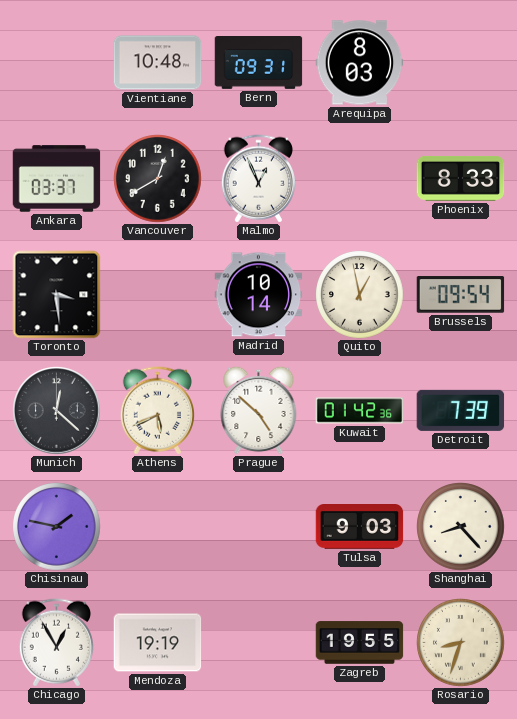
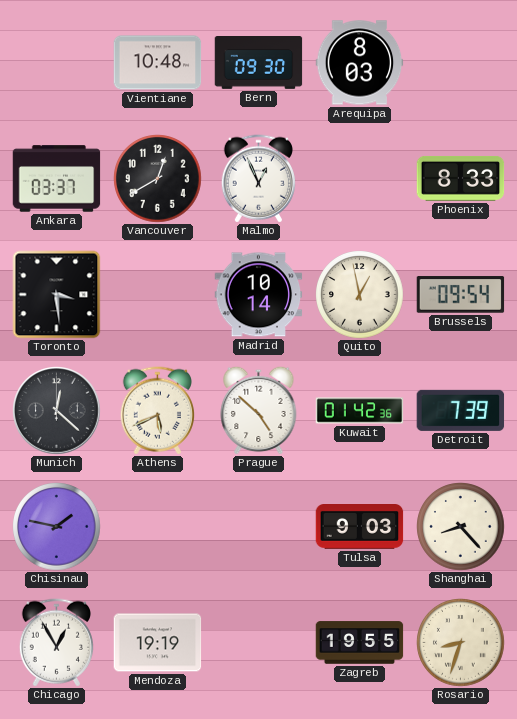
Bern: 09:31 -> 09:30
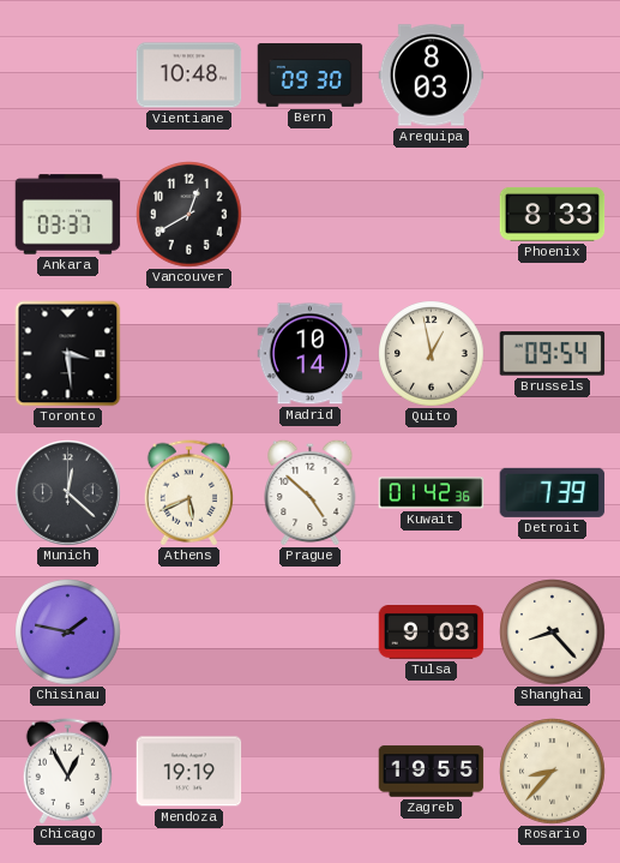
Malmo: 12:56 -> none
Rosario: 8:33 -> 8:37
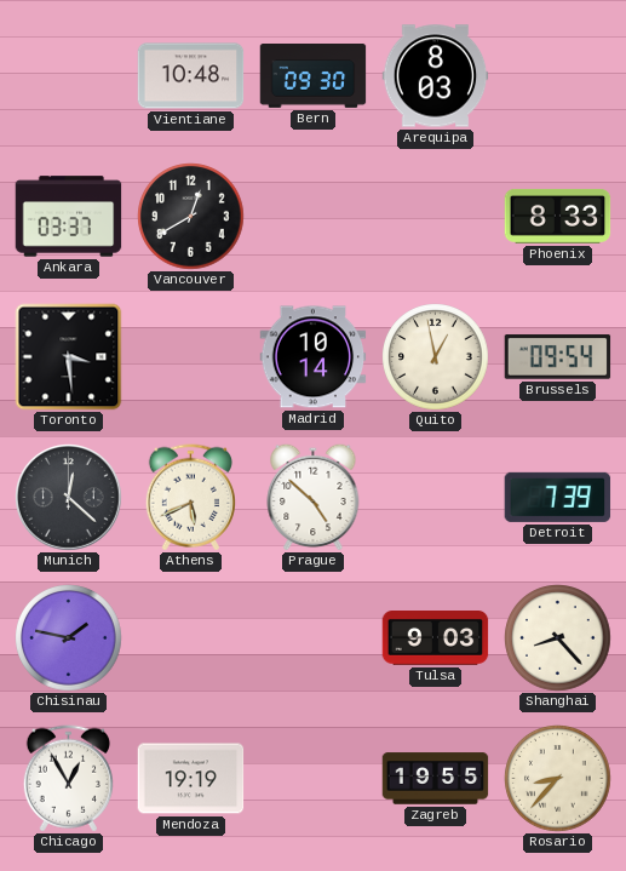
Kuwait: 01:42 -> none
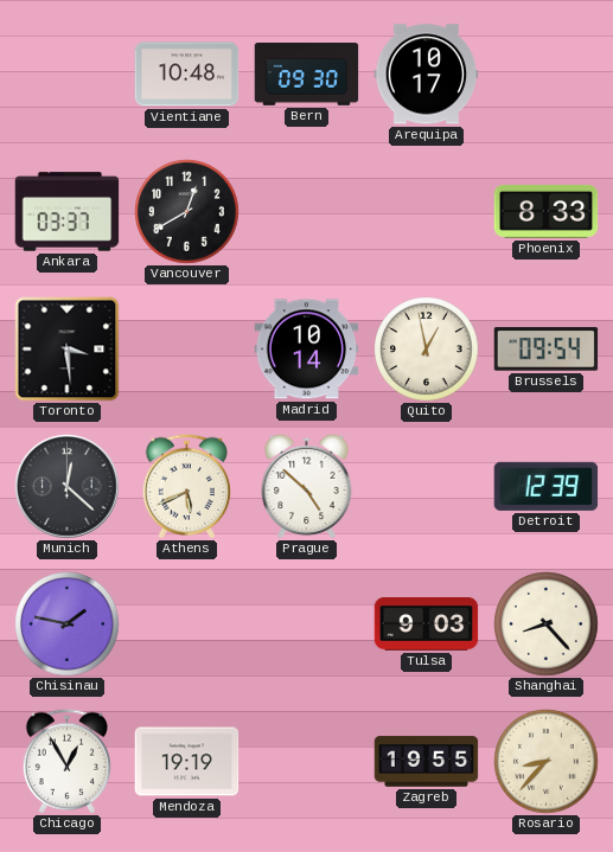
Arequipa: 8:03 -> 10:17
Detroit: 7:39 -> 12:39
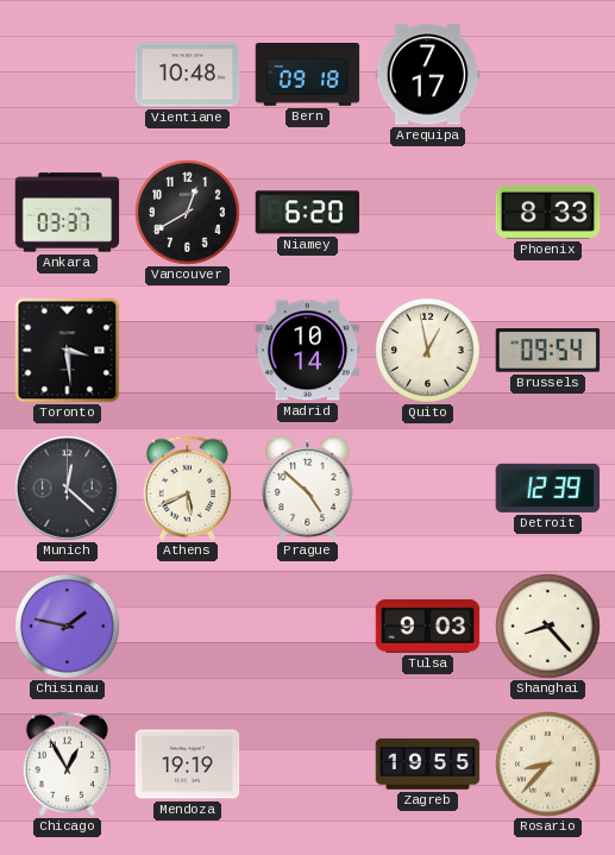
Bern: 09:30 -> 09:18
Arequipa: 10:17 -> 7:17
Niamey: none -> 6:20
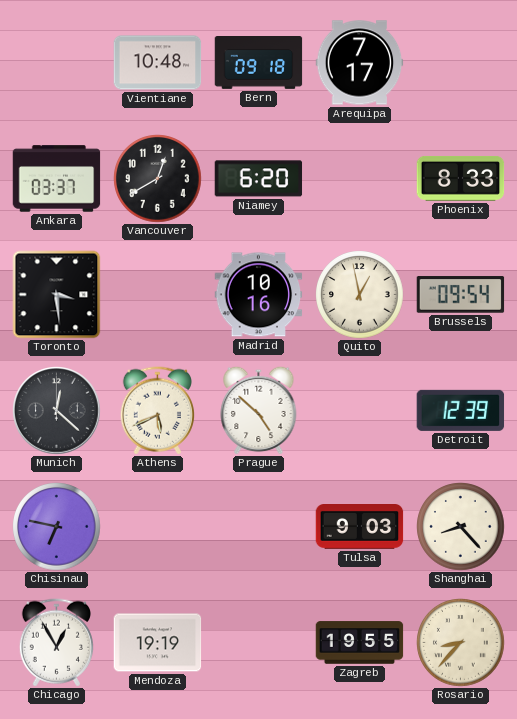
Madrid: 10:14 -> 10:16
Chisinau: 1:47 -> 6:47
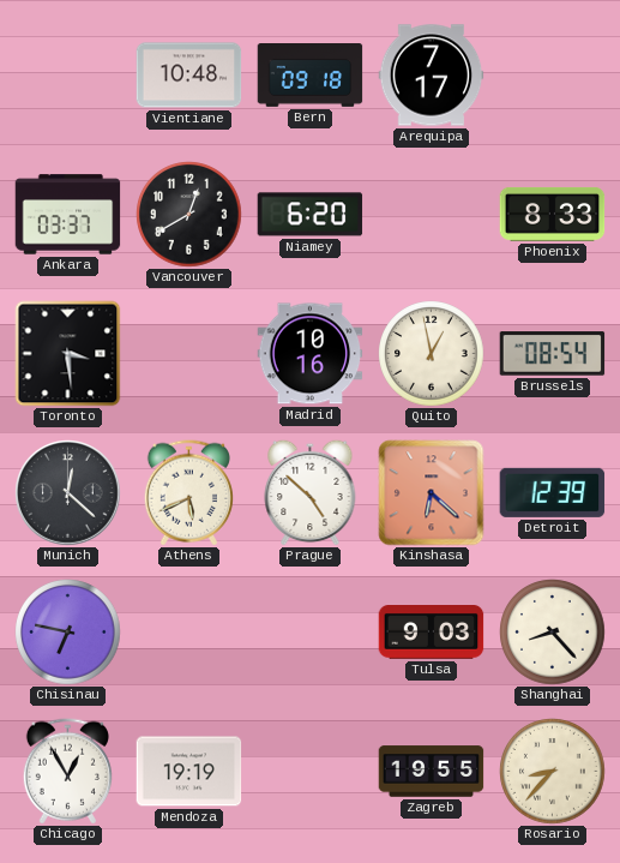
Brussels: 09:54 -> 08:54
Kinshasa: none -> 6:22
